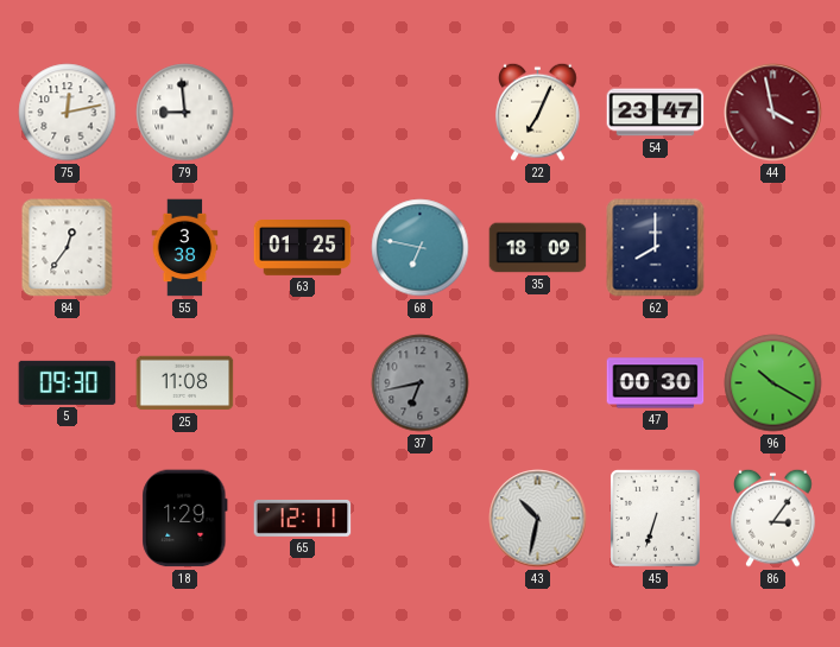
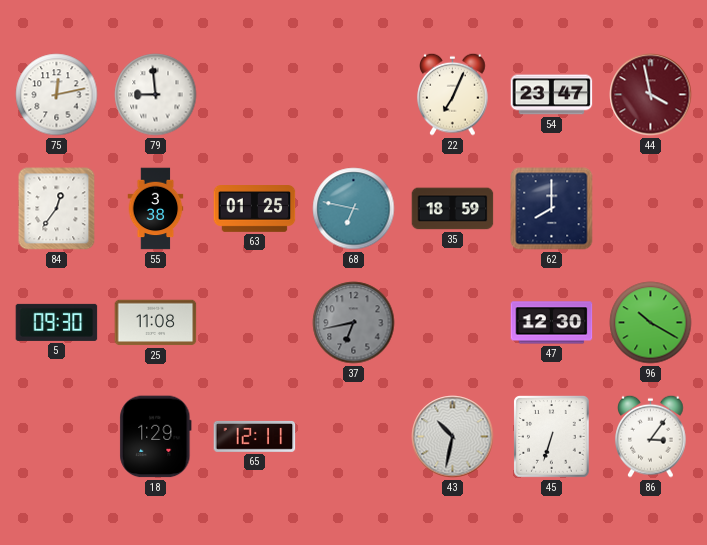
35: 18:09 -> 18:59
47: 00:30 -> 12:30
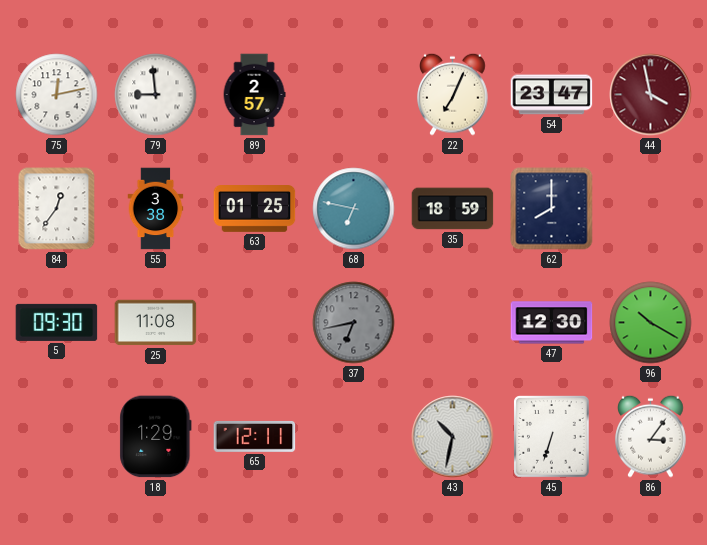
89: none -> 2:57
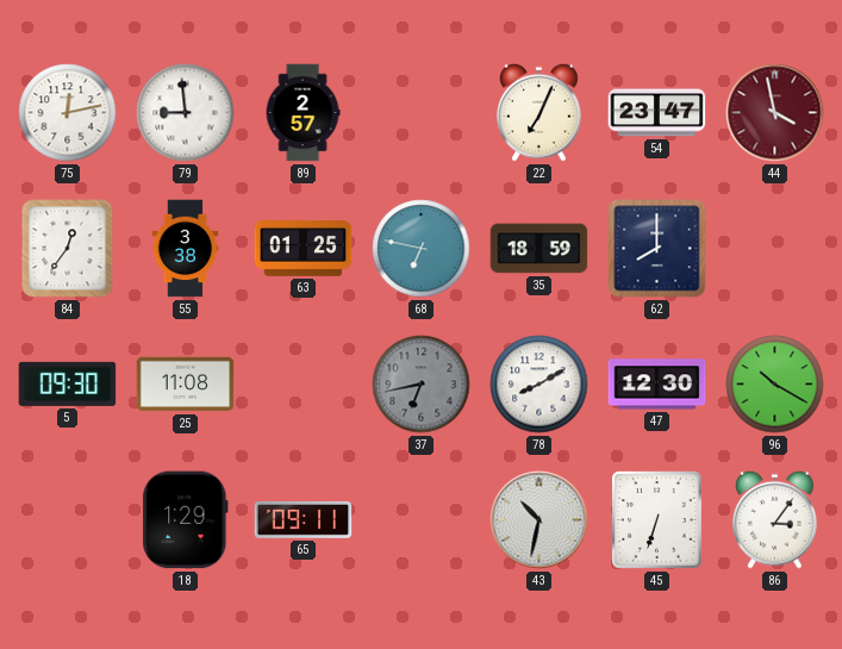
78: none -> 8:10
65: 12:11 -> 09:11
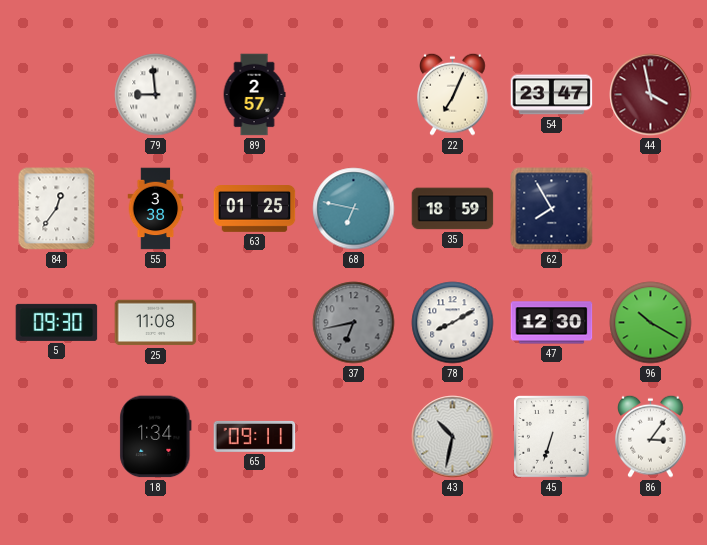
75: 12:13 -> none
62: 8:00 -> 7:55
18: 1:29 -> 1:34
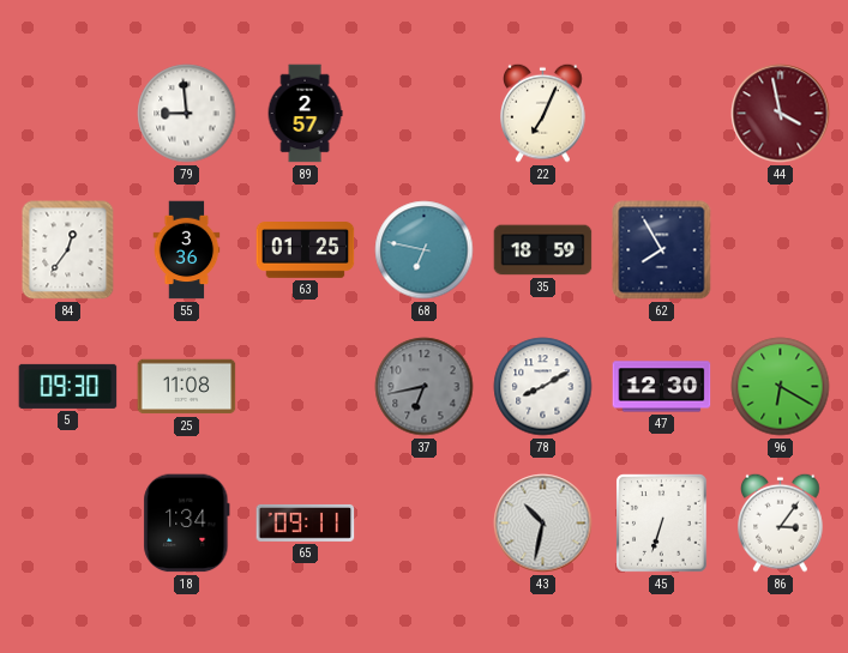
54: 23:47 -> none
55: 3:38 -> 3:36
96: 10:20 -> 6:20
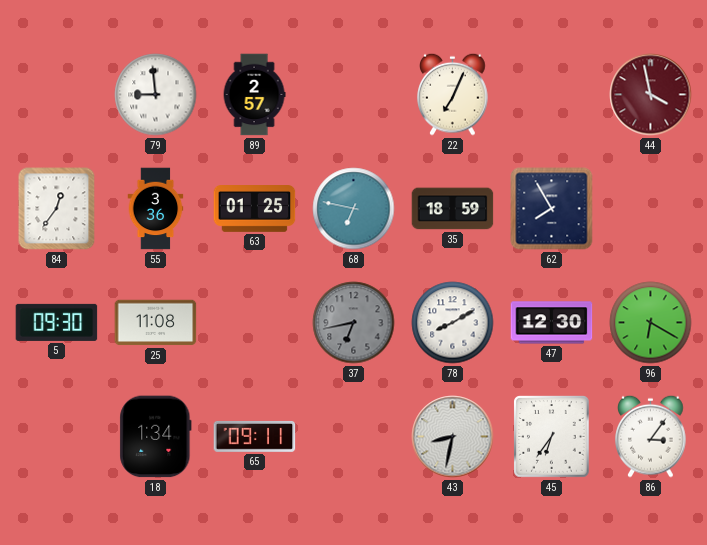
43: 10:32 -> 8:32
45: 6:33 -> 6:36
